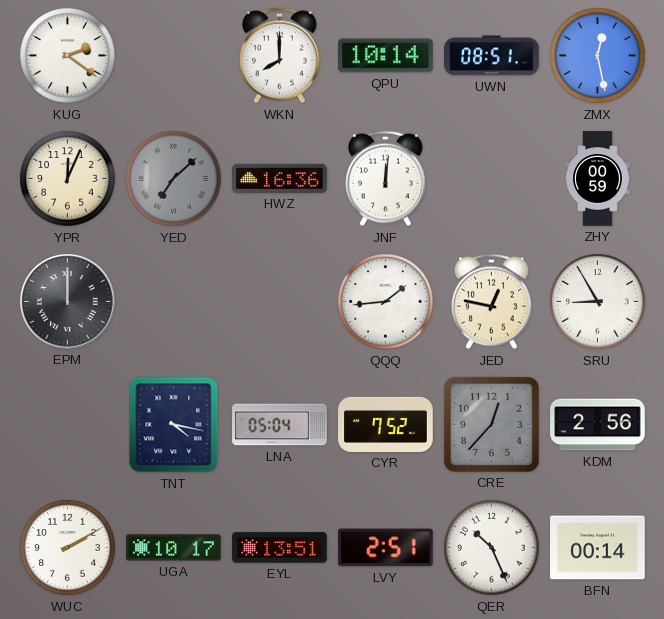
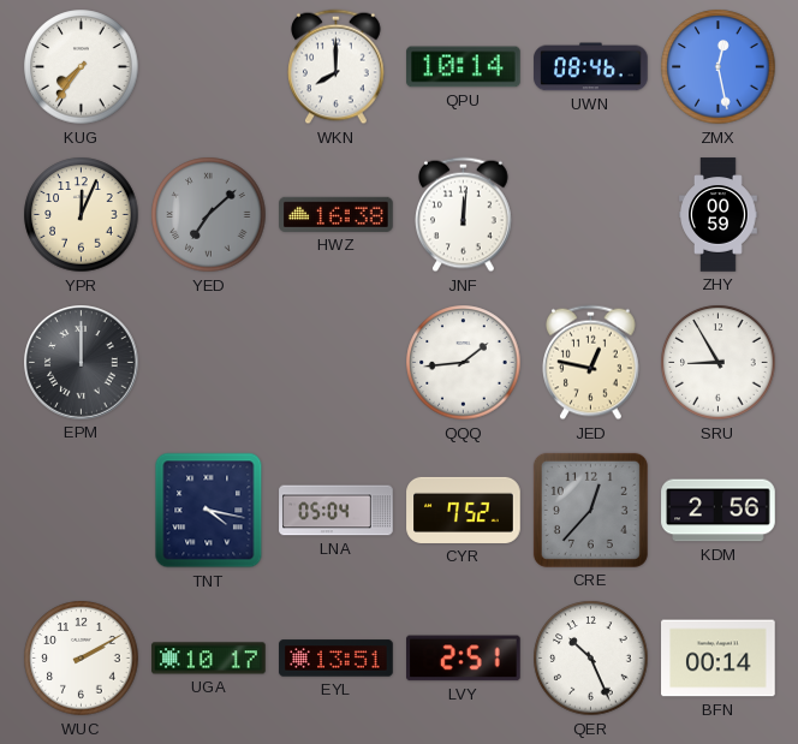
KUG: 2:21 -> 7:36
UWN: 08:51 -> 08:46
HWZ: 16:36 -> 16:38
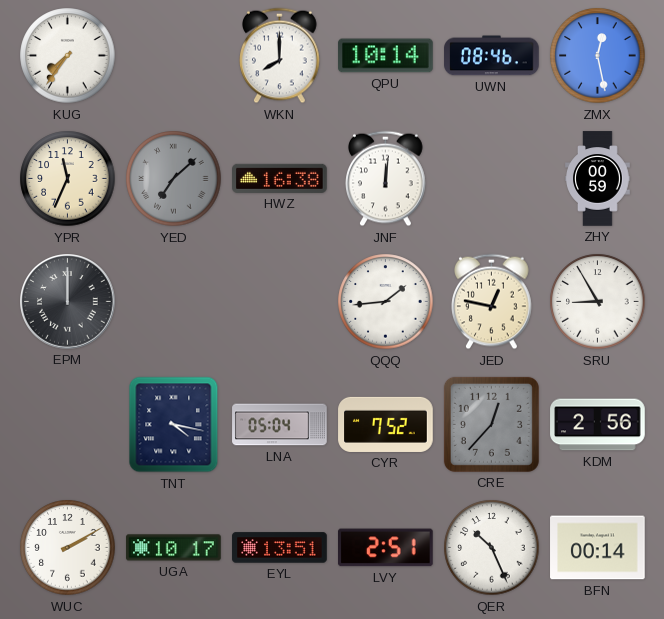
YPR: 12:04 -> 11:34
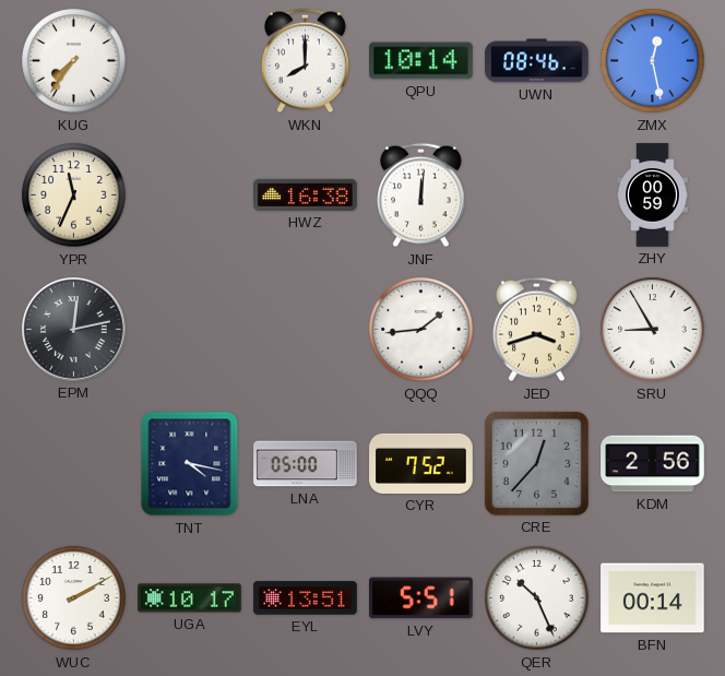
YED: 7:08 -> none
EPM: 12:00 -> 12:13
JED: 12:47 -> 3:42
LNA: 05:04 -> 05:00
LVY: 2:51 -> 5:51
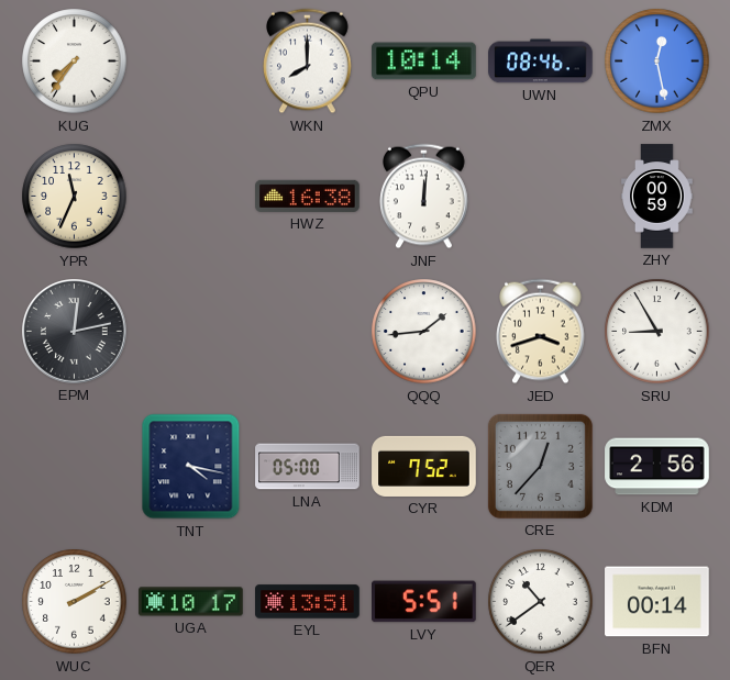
QER: 10:26 -> 10:39
